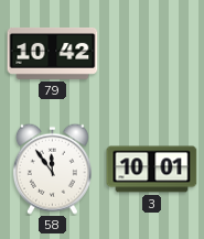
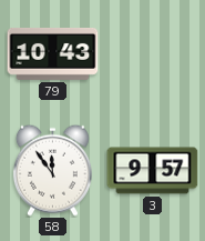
79: 10:42 -> 10:43
3: 10:01 -> 9:57
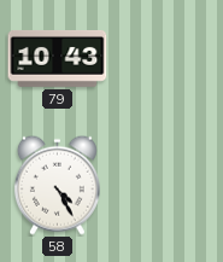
58: 11:54 -> 4:25
3: 9:57 -> none
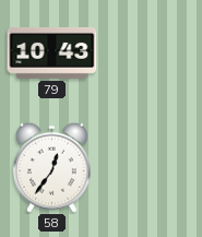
58: 4:25 -> 12:36
